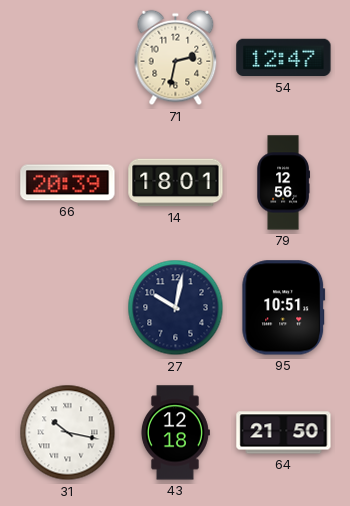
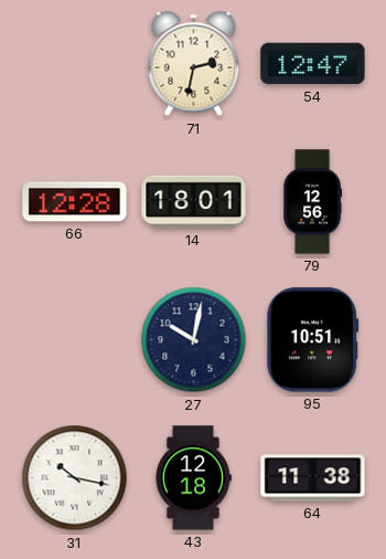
66: 20:39 -> 12:28
64: 21:50 -> 11:38
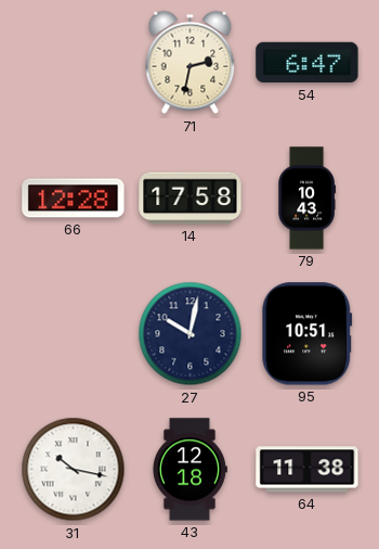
54: 12:47 -> 6:47
14: 18:01 -> 17:58
79: 12:56 -> 10:43
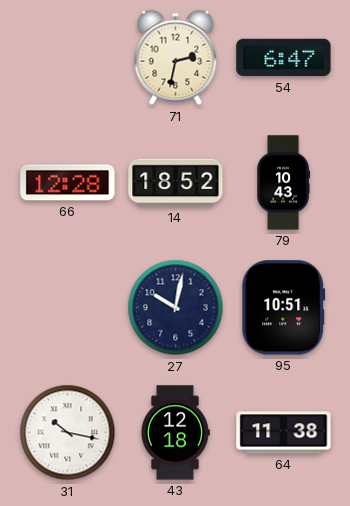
14: 17:58 -> 18:52
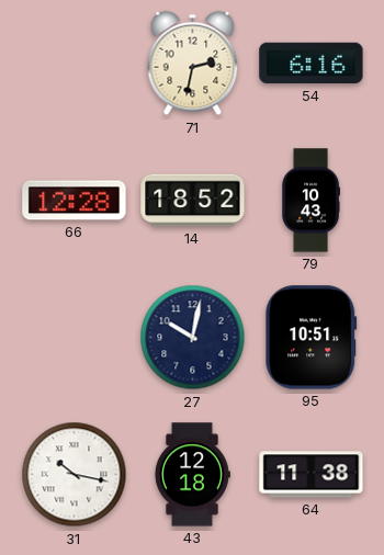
54: 6:47 -> 6:16
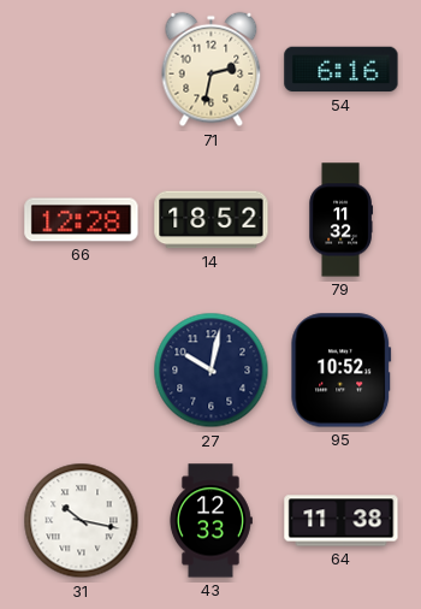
79: 10:43 -> 11:32
95: 10:51 -> 10:52
43: 12:18 -> 12:33
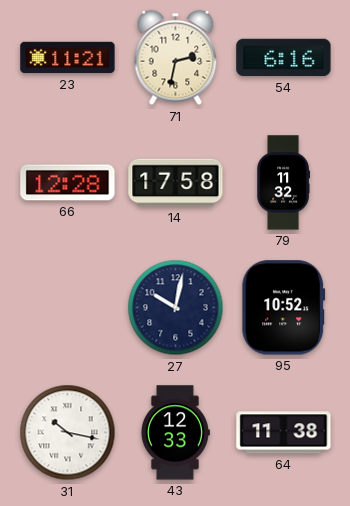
23: none -> 11:21
14: 18:52 -> 17:58
